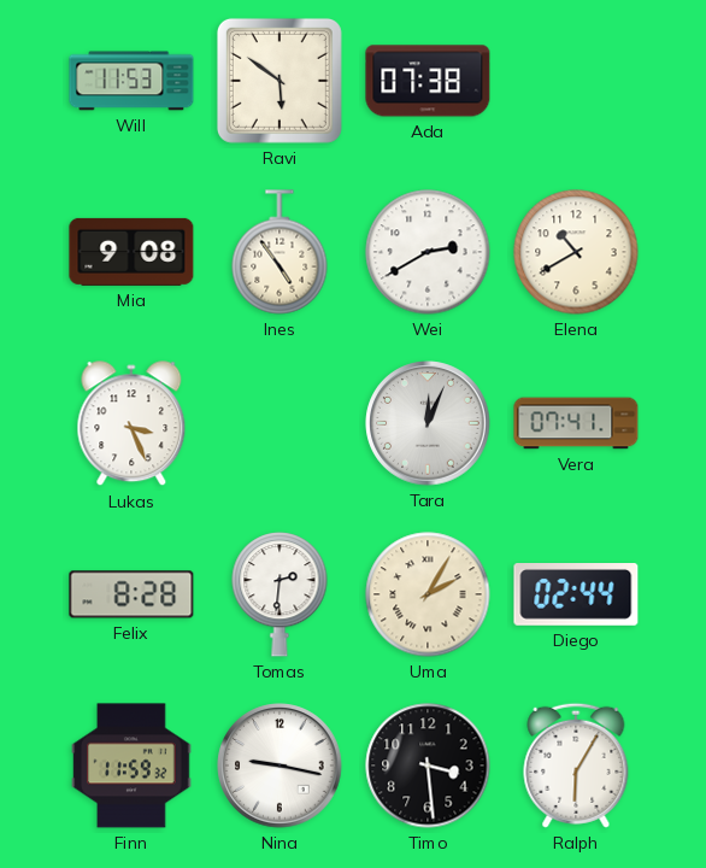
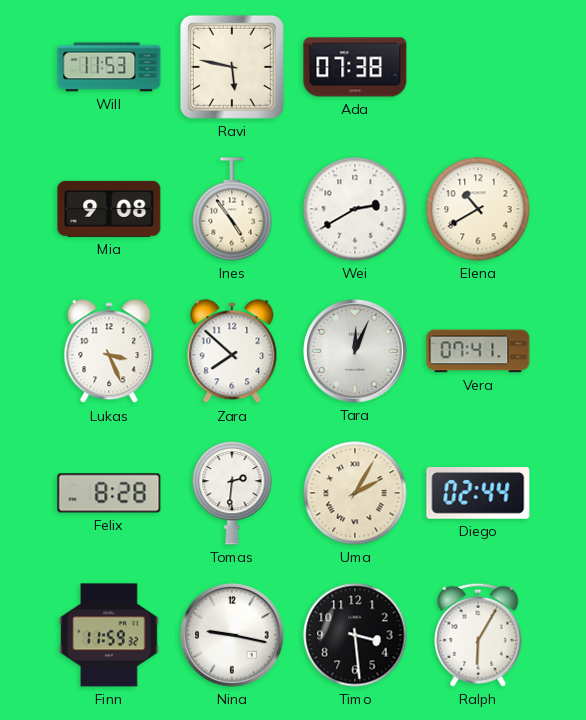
Ravi: 5:51 -> 5:47
Zara: none -> 7:52
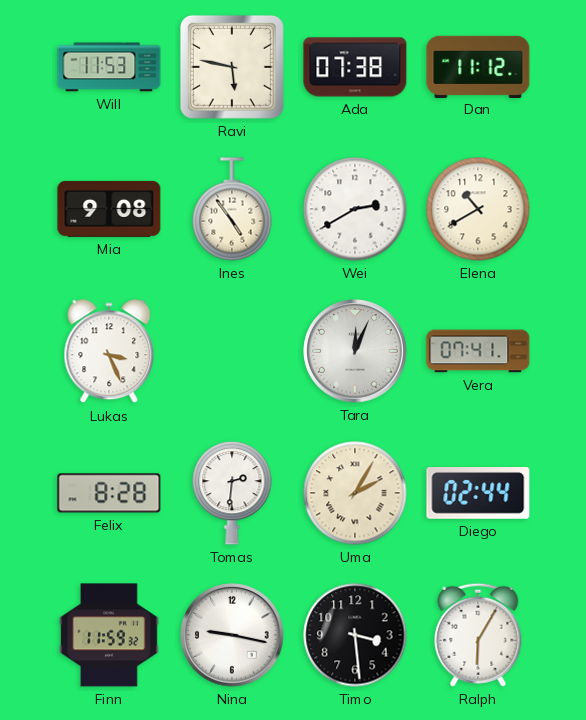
Dan: none -> 11:12
Zara: 7:52 -> none
